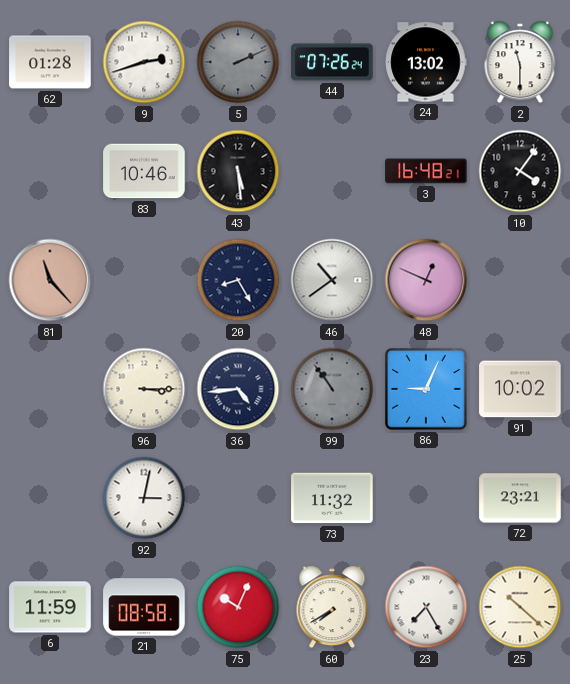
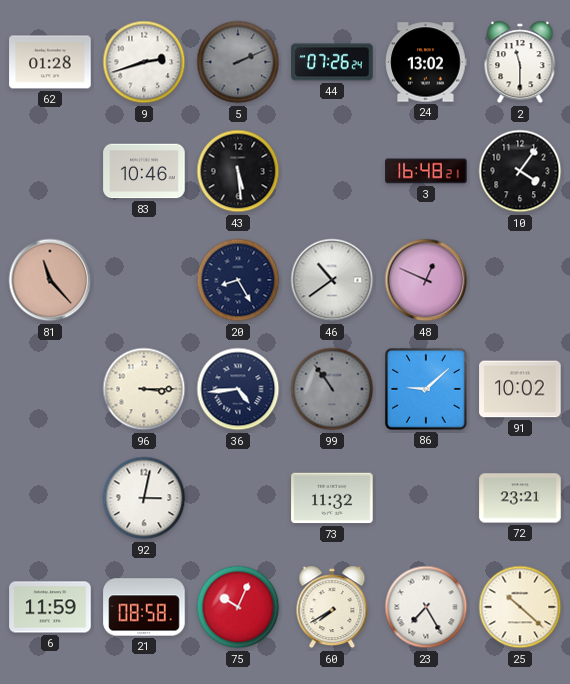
86: 9:04 -> 9:08
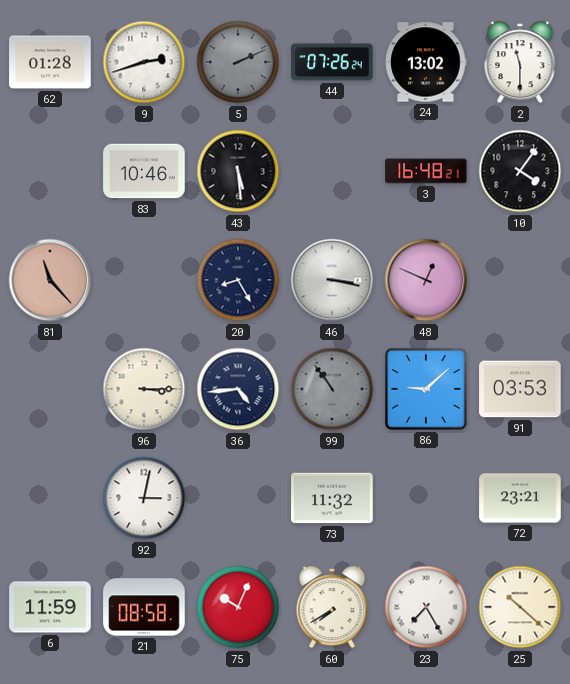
46: 10:39 -> 3:17
91: 10:02 -> 03:53
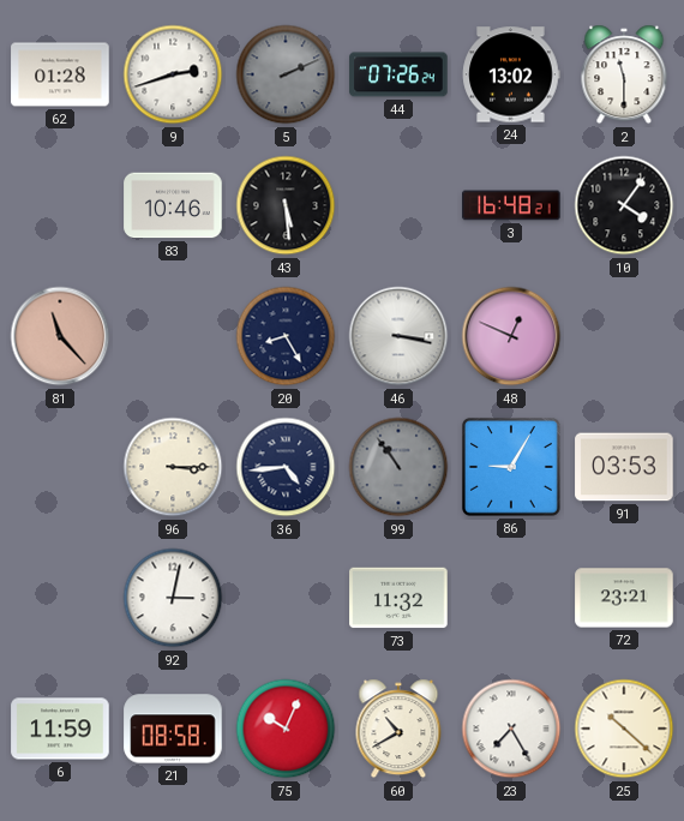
86: 9:08 -> 9:05
60: 7:40 -> 10:40
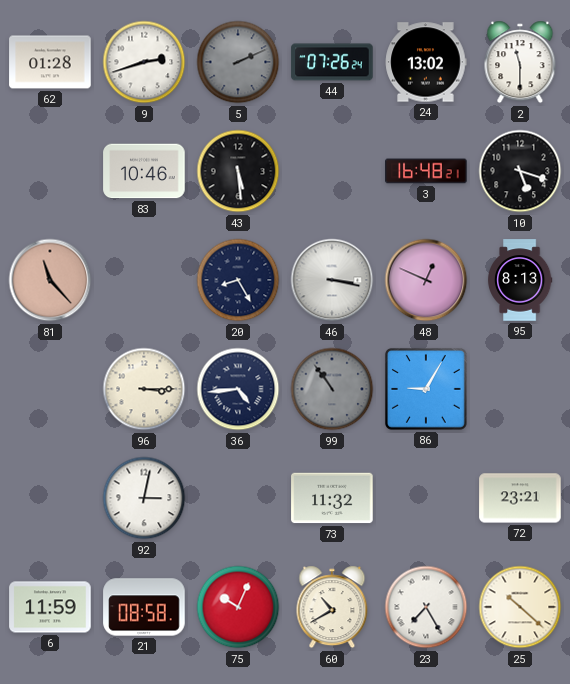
10: 4:06 -> 5:18
95: none -> 8:13
91: 03:53 -> none
